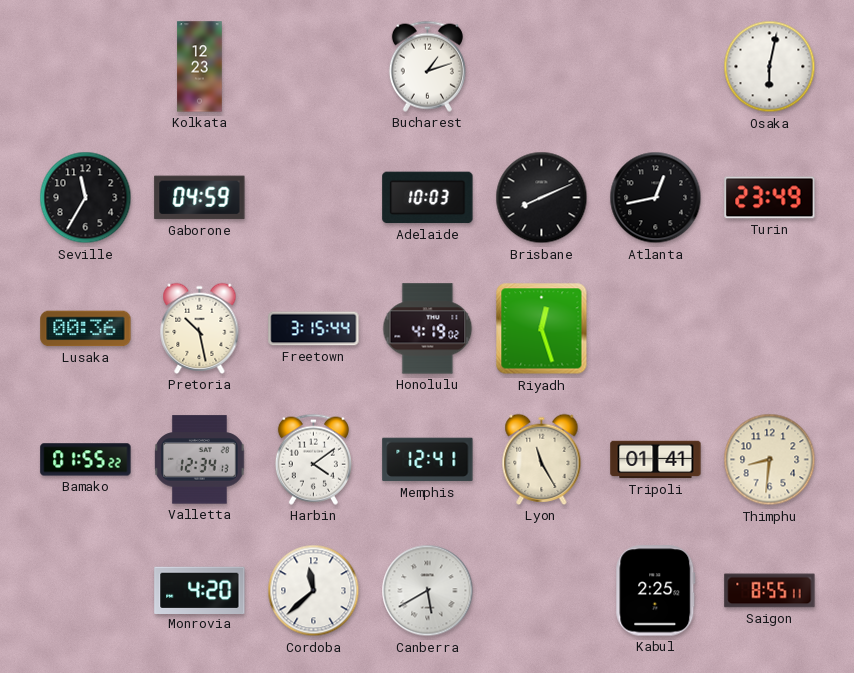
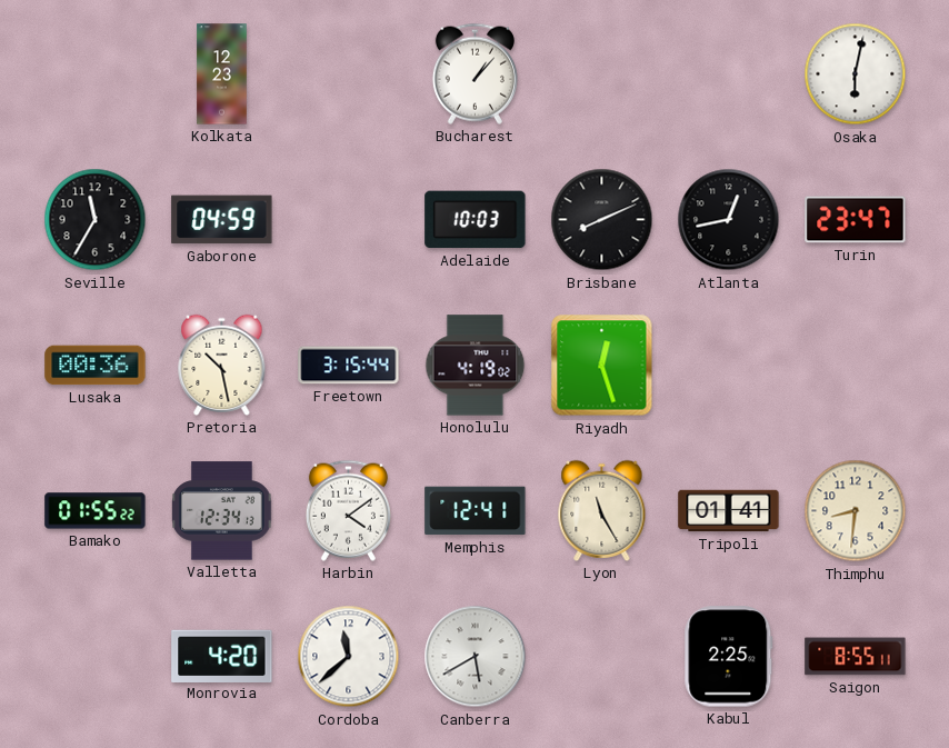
Bucharest: 1:12 -> 1:07
Turin: 23:49 -> 23:47
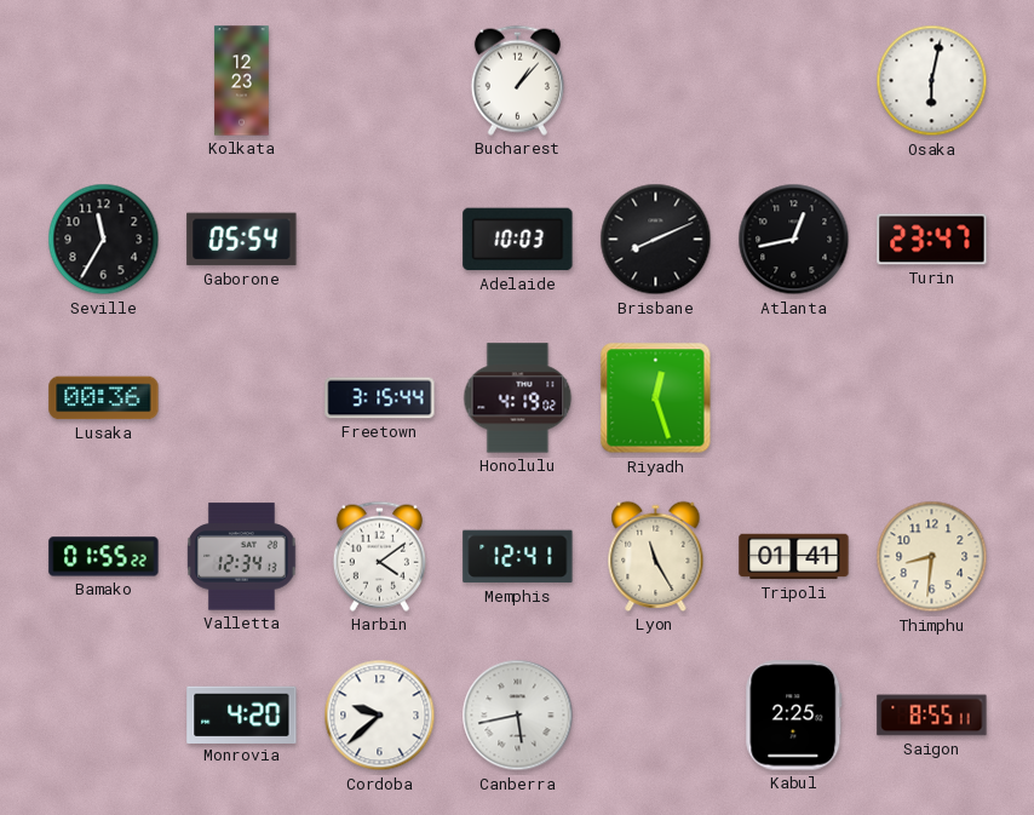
Gaborone: 04:59 -> 05:54
Pretoria: 10:28 -> none
Cordoba: 11:38 -> 9:38
Canberra: 5:40 -> 5:43
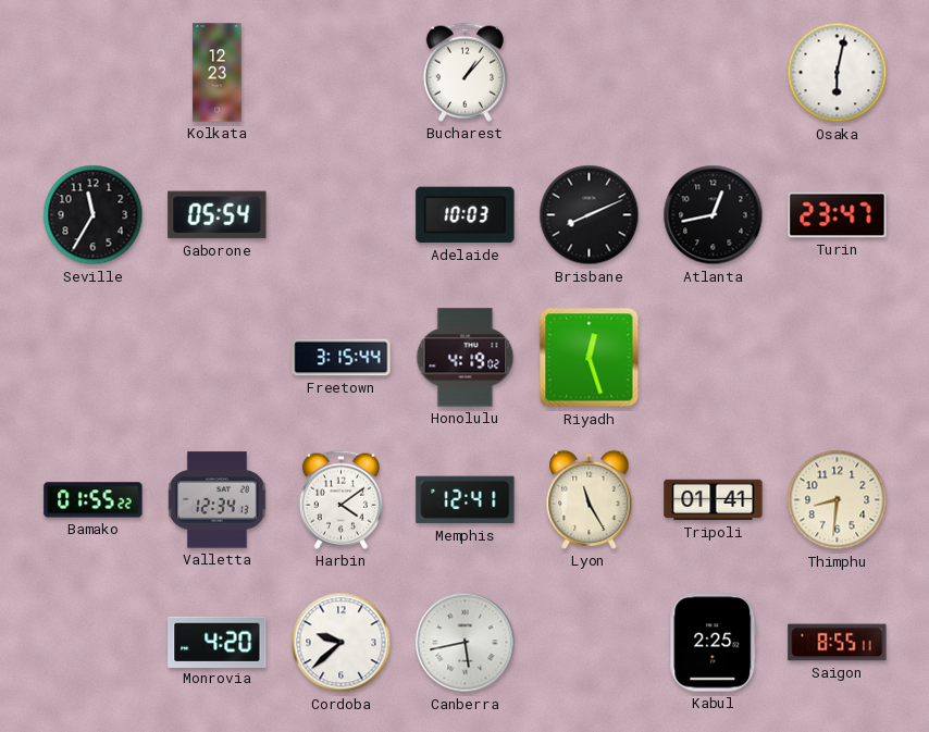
Lusaka: 00:36 -> none
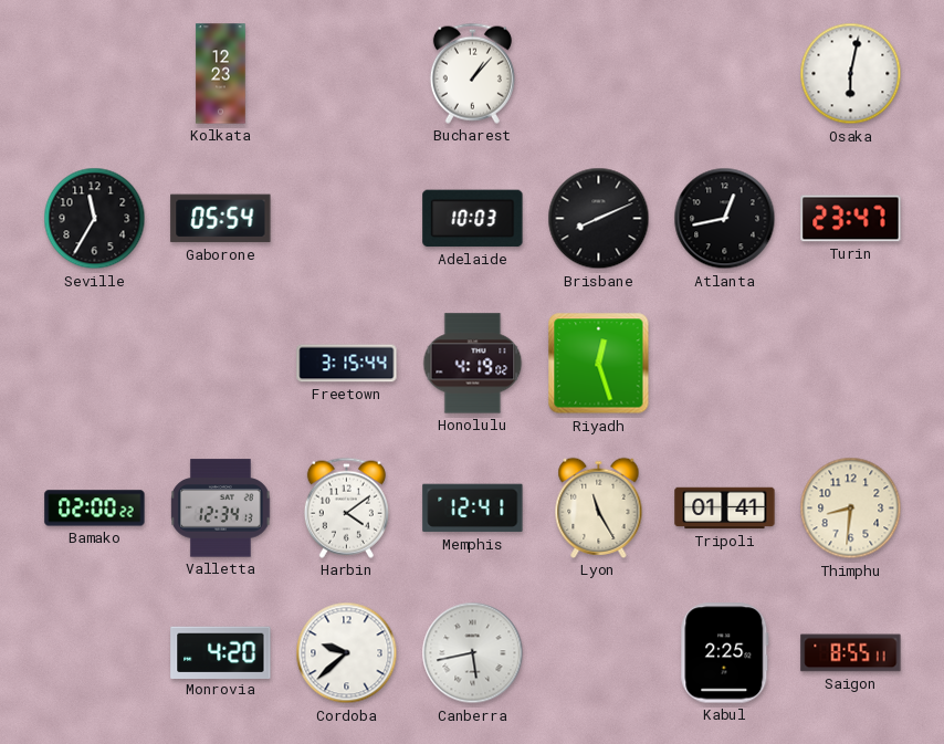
Bamako: 01:55 -> 02:00
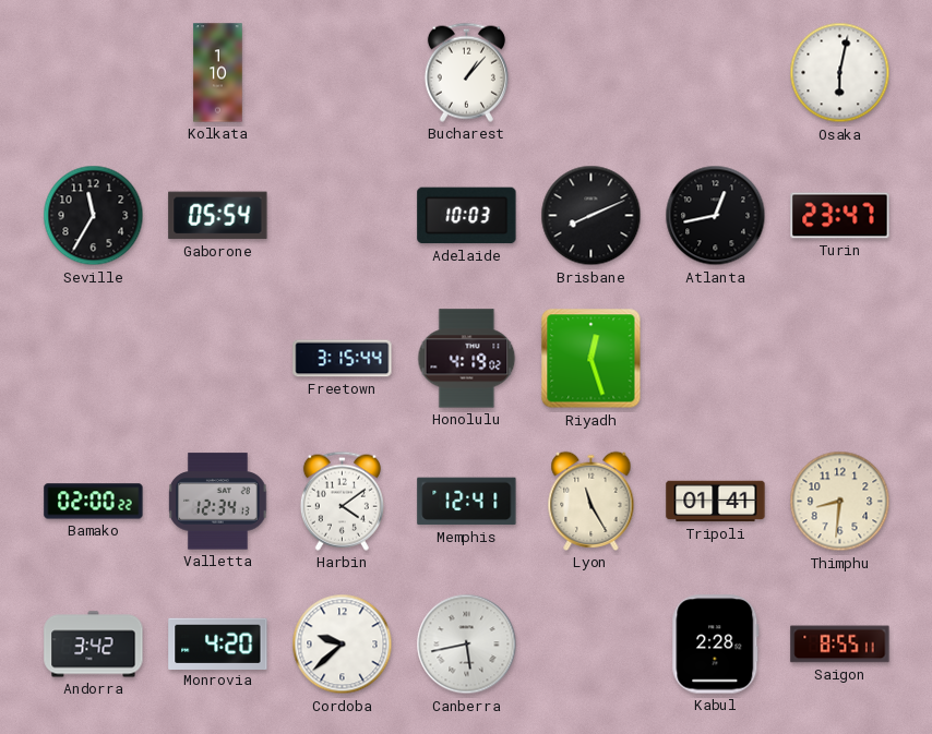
Kolkata: 12:23 -> 1:10
Andorra: none -> 3:42
Kabul: 2:25 -> 2:28
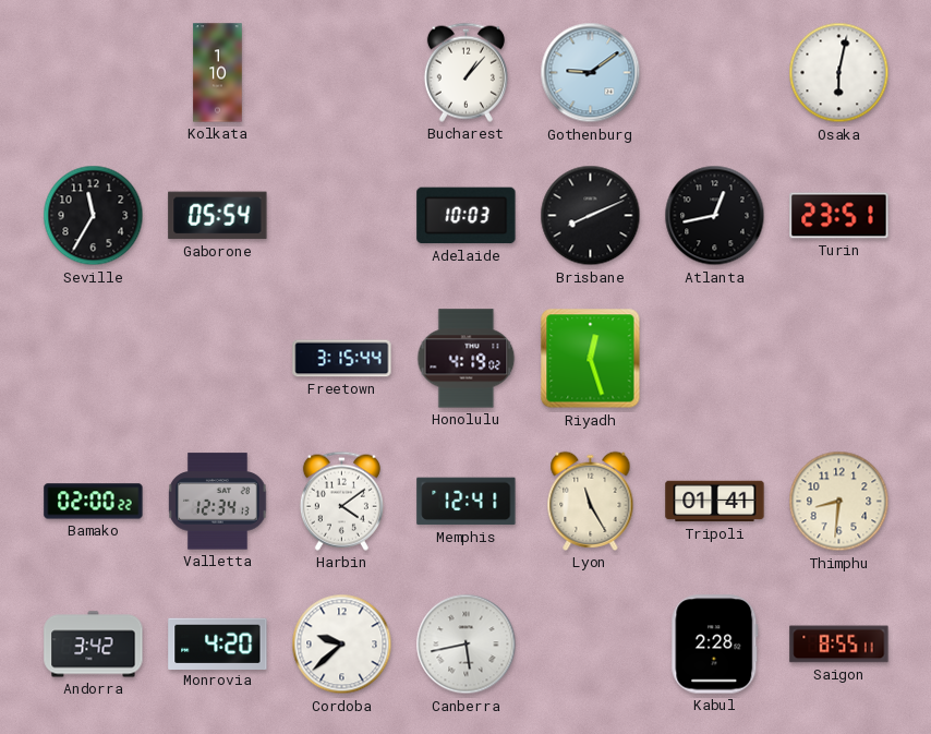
Gothenburg: none -> 9:09
Turin: 23:47 -> 23:51
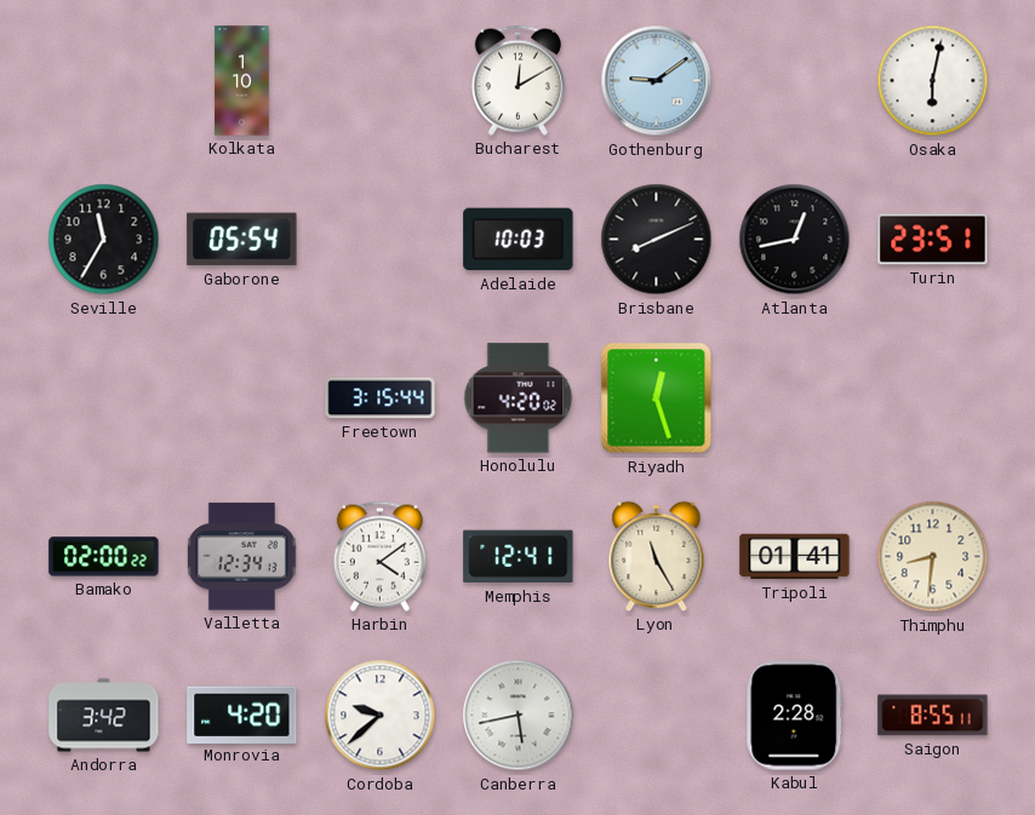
Bucharest: 1:07 -> 12:10
Honolulu: 4:19 -> 4:20
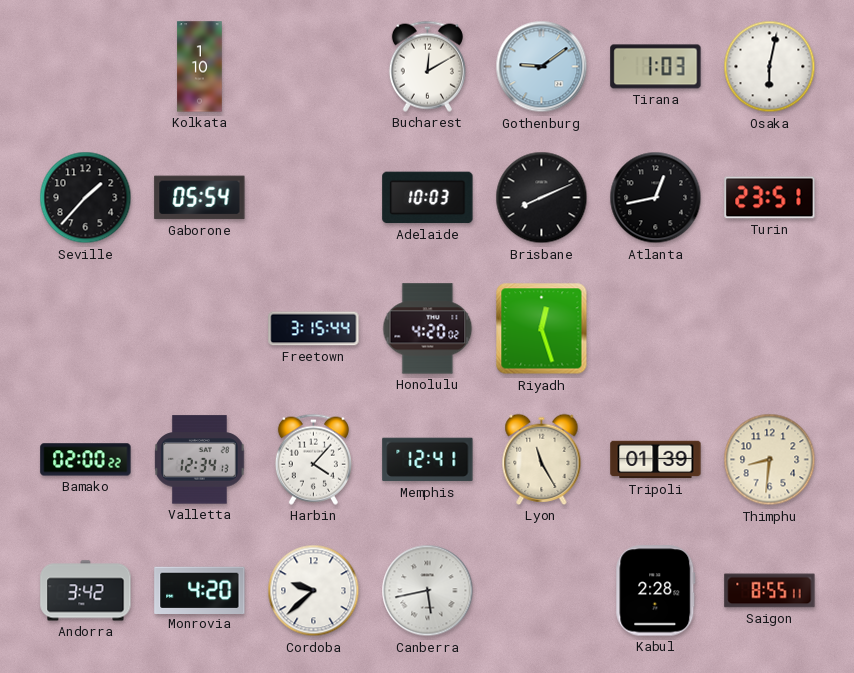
Tirana: none -> 1:03
Seville: 11:35 -> 1:37
Harbin: 4:09 -> 4:07
Tripoli: 01:41 -> 01:39
